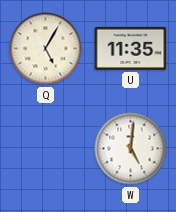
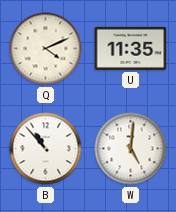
Q: 5:05 -> 4:11
B: none -> 10:53
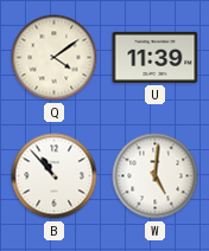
Q: 4:11 -> 4:09
U: 11:35 -> 11:39
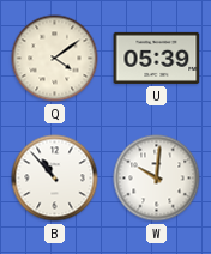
U: 11:39 -> 05:39
W: 5:01 -> 10:01
